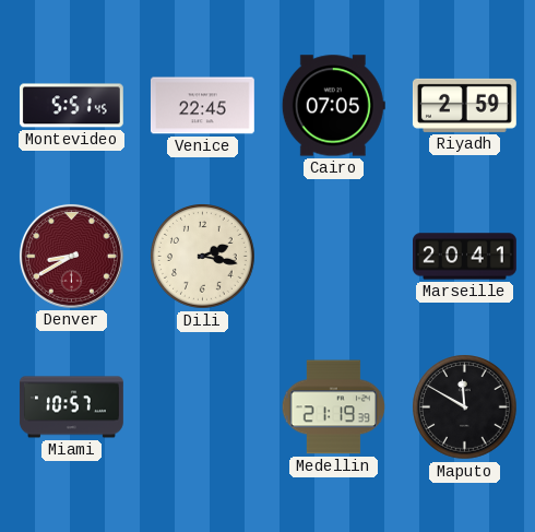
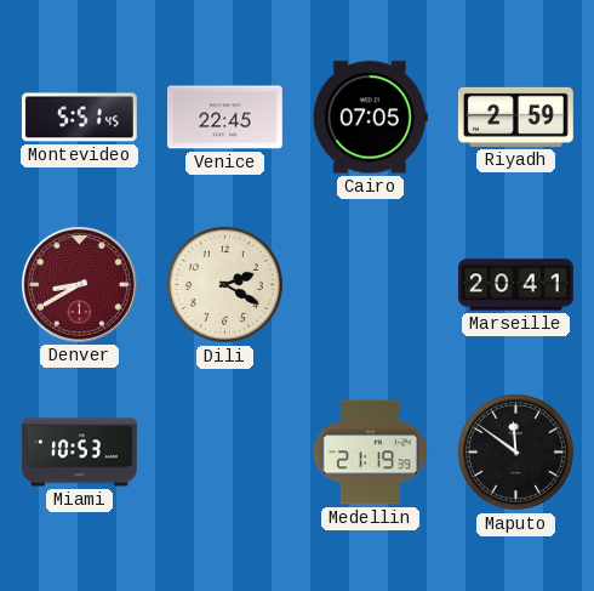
Dili: 2:17 -> 2:20
Miami: 10:57 -> 10:53
Maputo: 11:50 -> 11:51
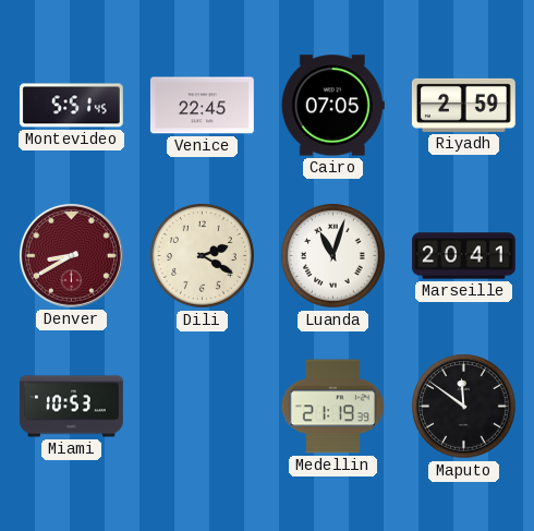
Luanda: none -> 11:03
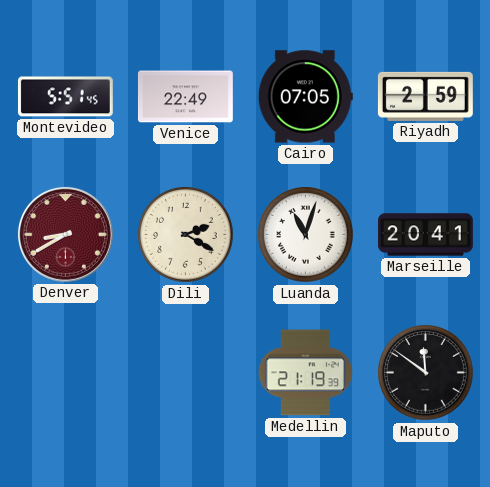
Venice: 22:45 -> 22:49
Miami: 10:53 -> none
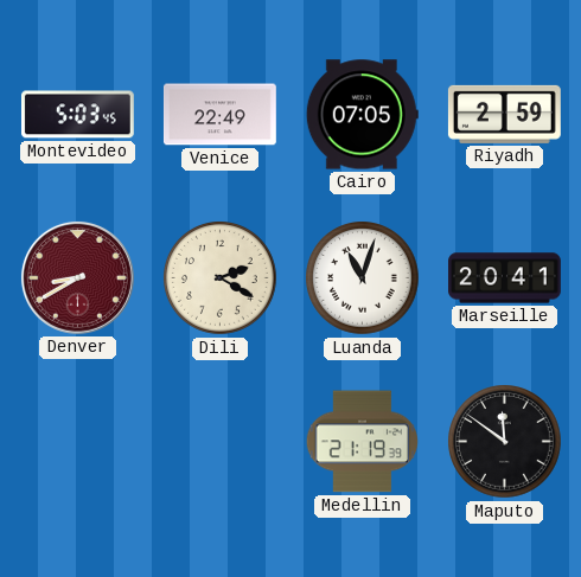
Montevideo: 5:51 -> 5:03
